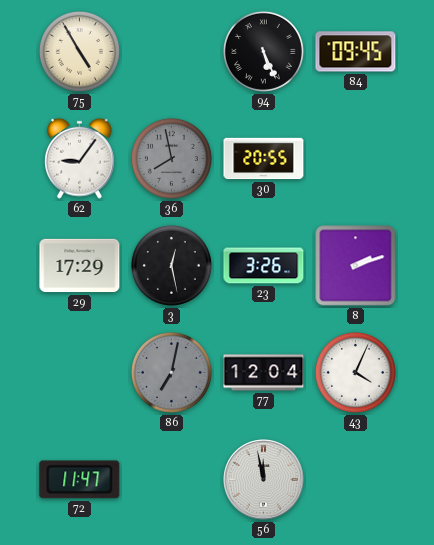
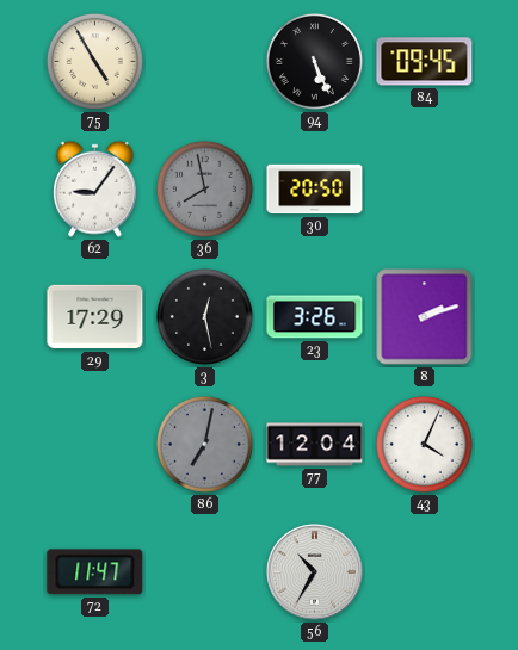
30: 20:55 -> 20:50
56: 11:58 -> 10:35
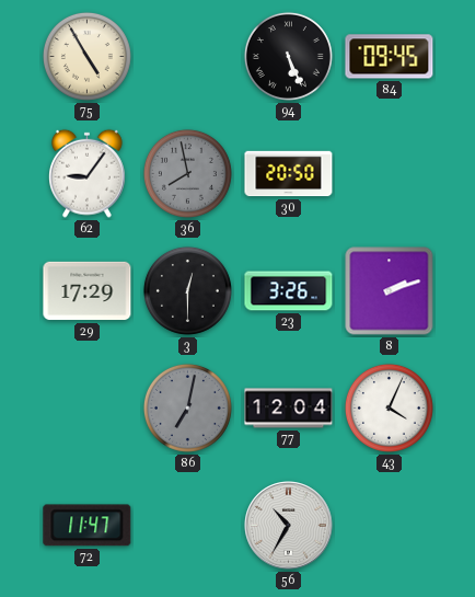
3: 12:28 -> 12:30
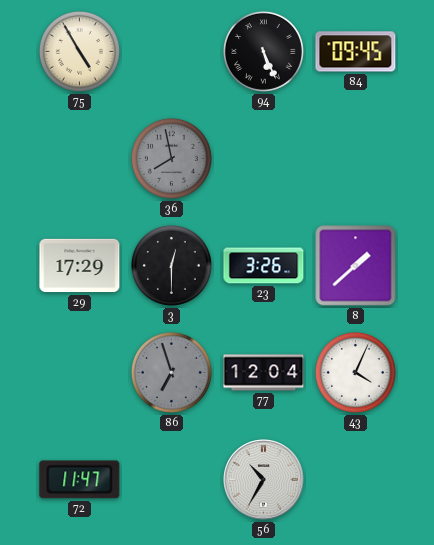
62: 9:06 -> none
30: 20:50 -> none
8: 2:12 -> 1:38
86: 7:02 -> 6:57
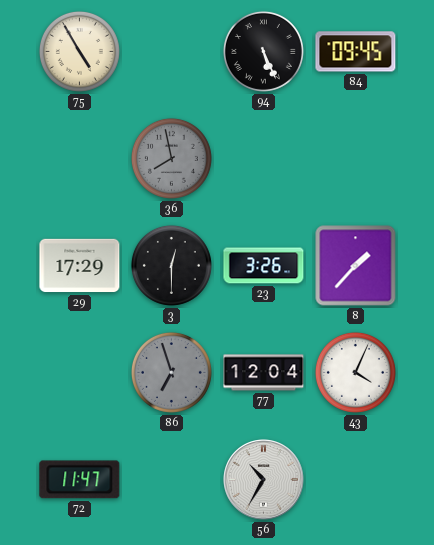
8: 1:38 -> 1:37
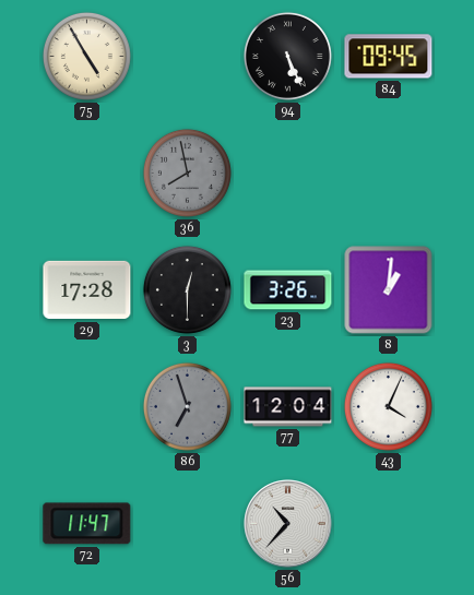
29: 17:29 -> 17:28
8: 1:37 -> 1:01
56: 10:35 -> 10:37
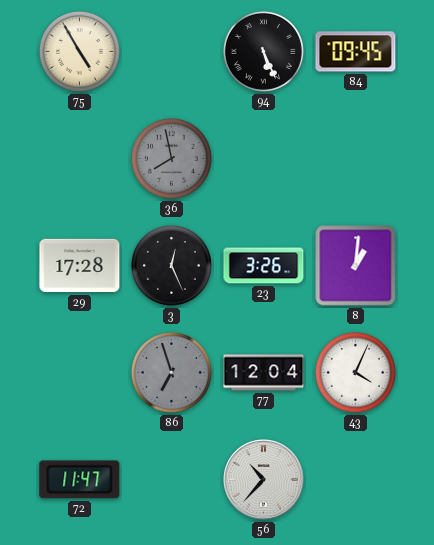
3: 12:30 -> 12:26
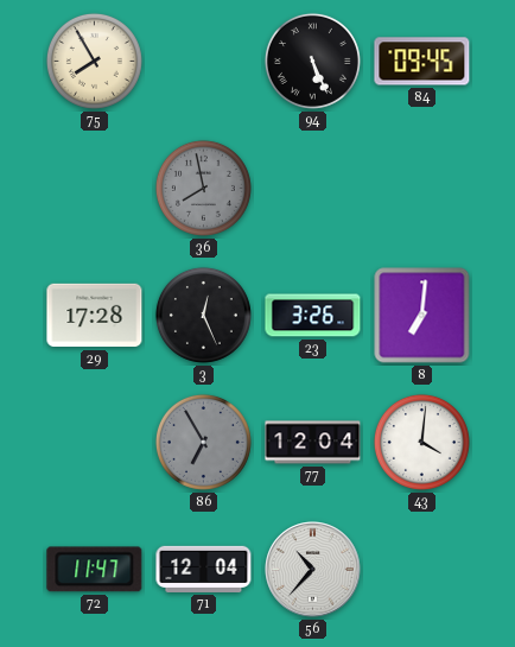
75: 4:55 -> 7:55
8: 1:01 -> 7:01
86: 6:57 -> 6:55
43: 4:04 -> 4:01
71: none -> 12:04
